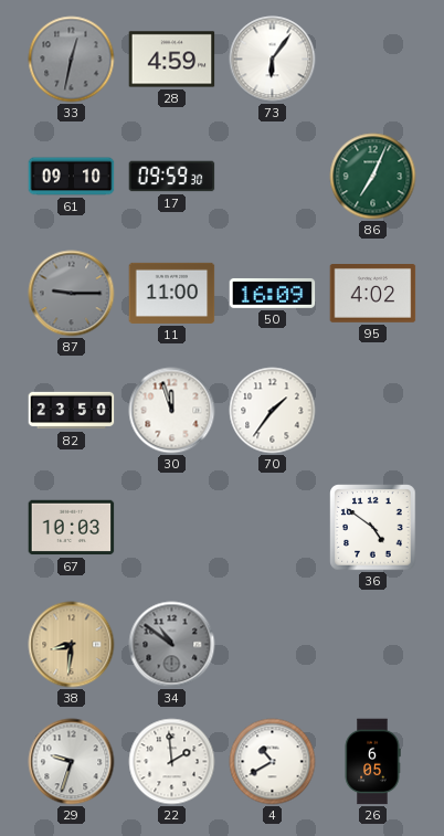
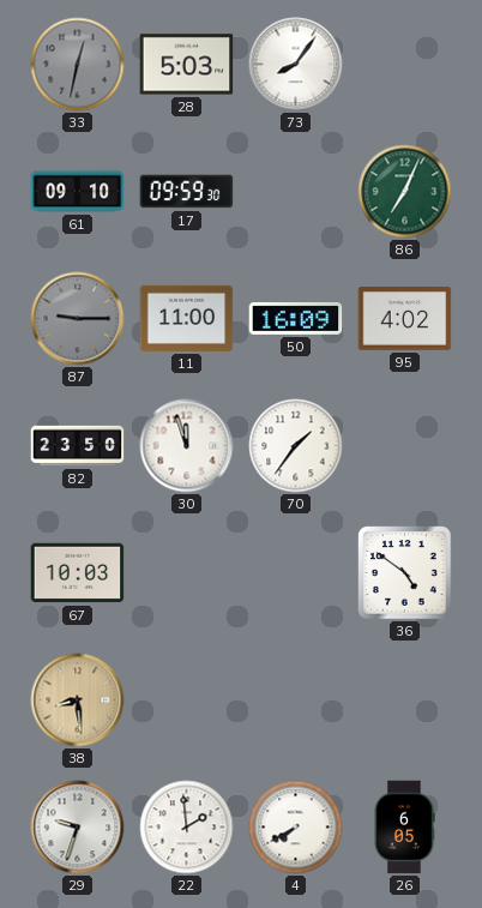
28: 4:59 -> 5:03
73: 6:06 -> 8:06
38: 8:31 -> 8:29
34: 10:51 -> none
4: 10:40 -> 7:40
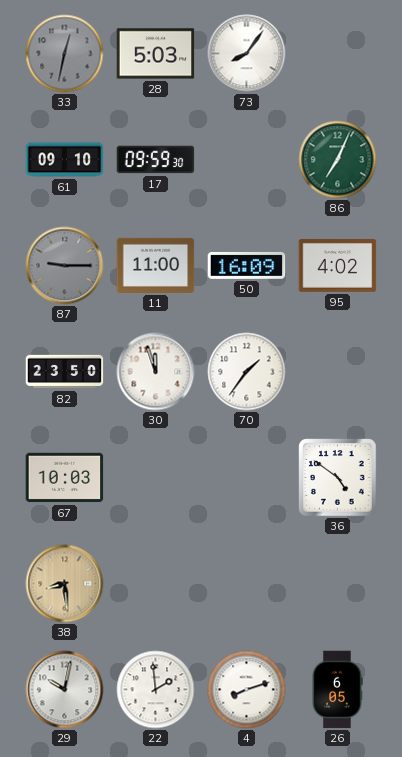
29: 9:33 -> 10:02
4: 7:40 -> 8:12
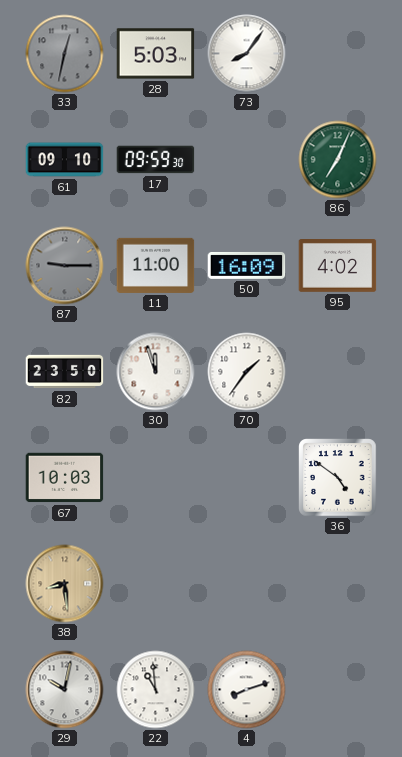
22: 1:59 -> 10:59
26: 6:05 -> none
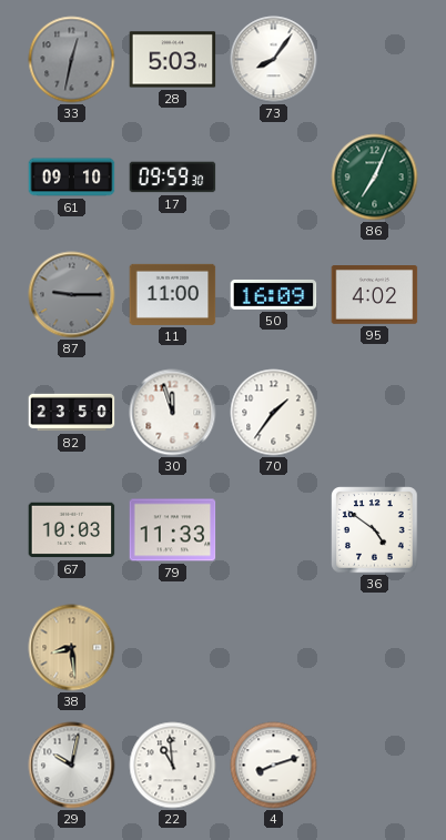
79: none -> 11:33
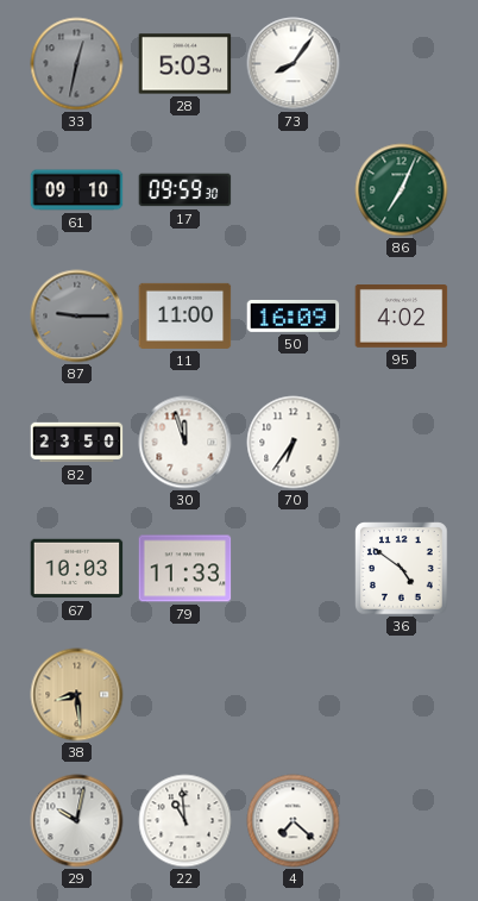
70: 1:36 -> 6:36
4: 8:12 -> 7:22
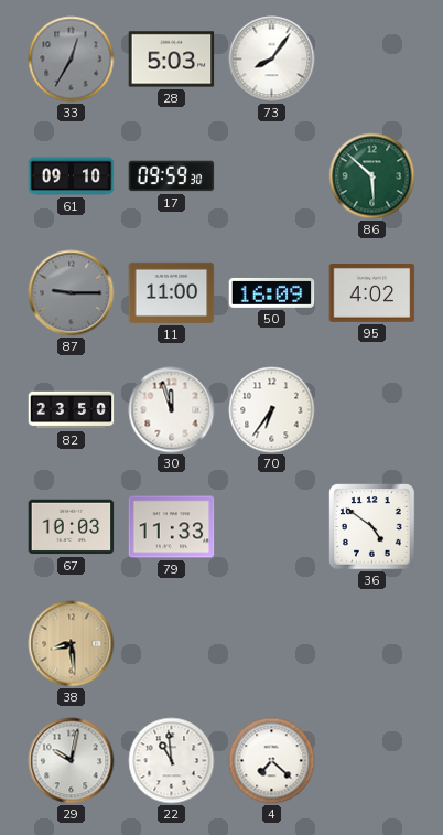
33: 12:32 -> 12:35
86: 7:04 -> 5:52
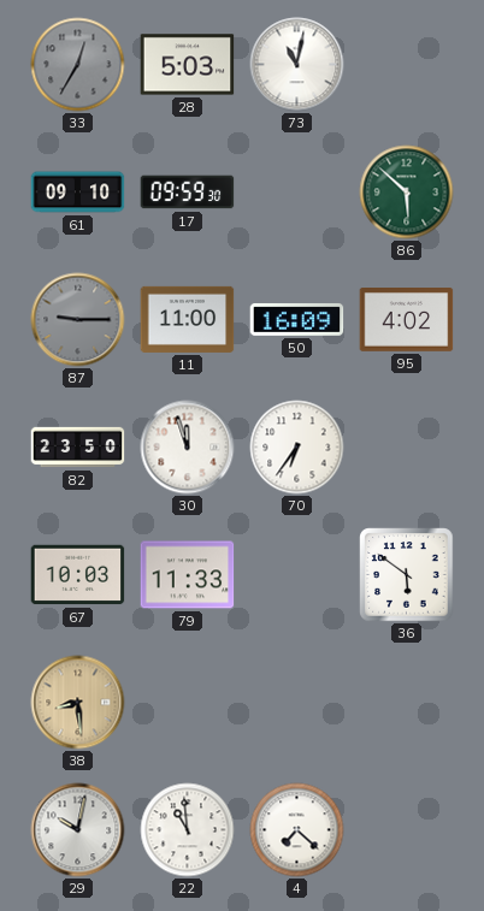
73: 8:06 -> 11:02
36: 4:51 -> 5:51
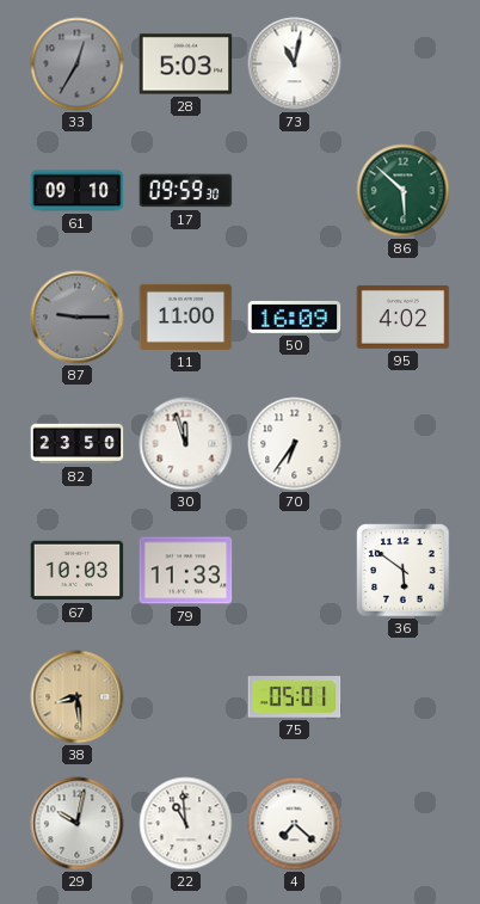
75: none -> 05:01
